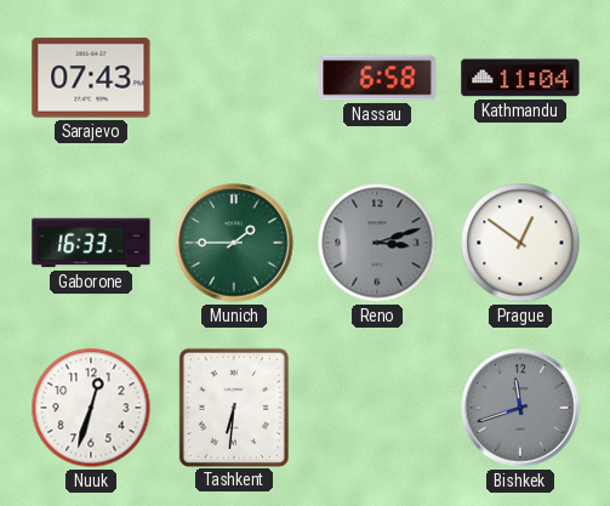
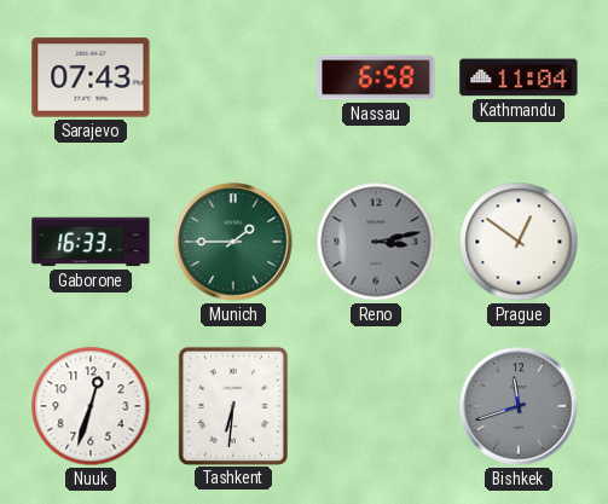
Reno: 3:12 -> 3:13
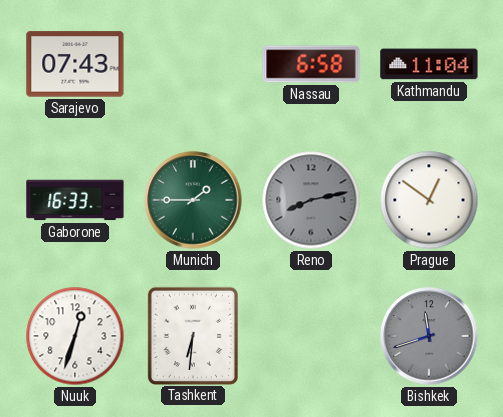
Reno: 3:13 -> 8:13
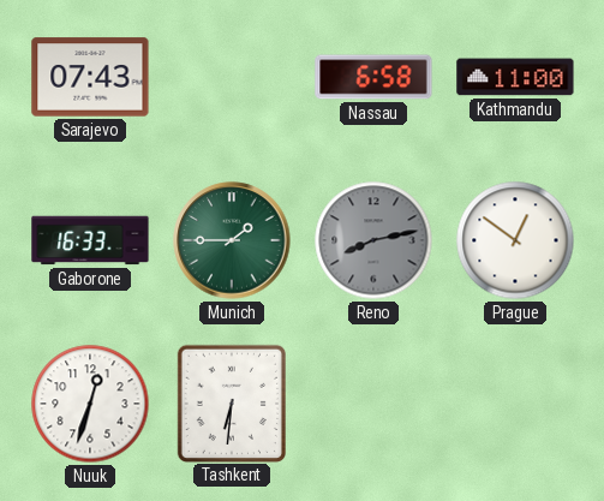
Kathmandu: 11:04 -> 11:00
Bishkek: 11:42 -> none
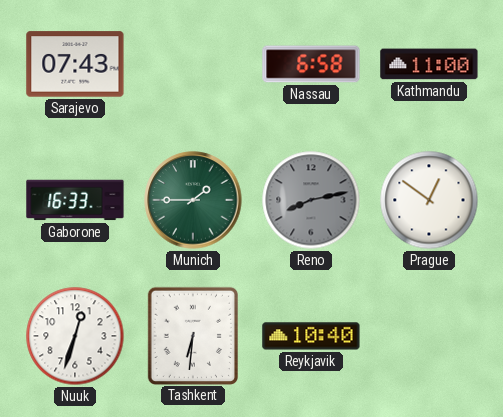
Reykjavik: none -> 10:40
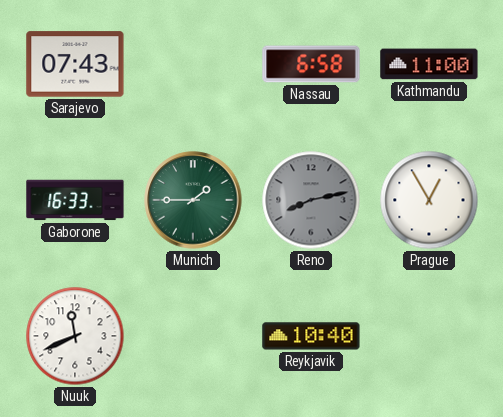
Prague: 12:51 -> 12:55
Nuuk: 12:33 -> 11:41
Tashkent: 6:31 -> none
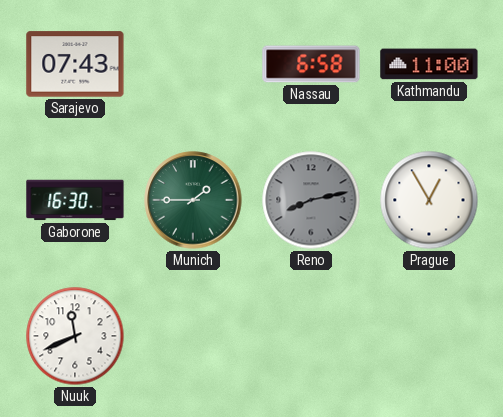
Gaborone: 16:33 -> 16:30
Reykjavik: 10:40 -> none
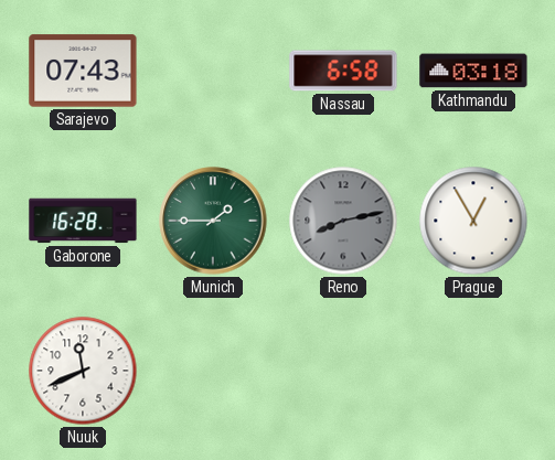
Kathmandu: 11:00 -> 03:18
Gaborone: 16:30 -> 16:28
